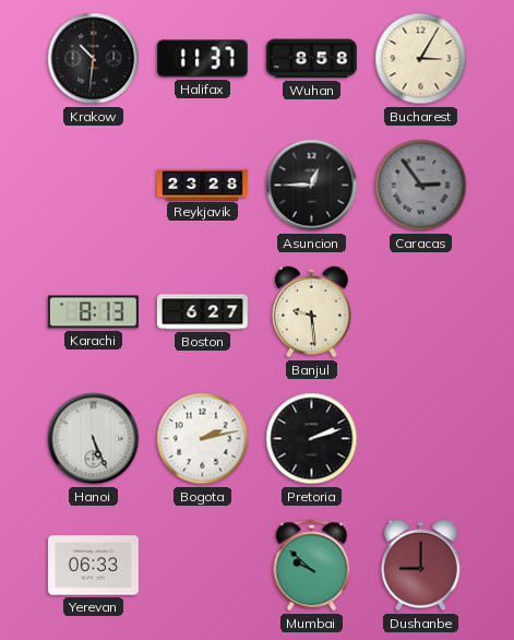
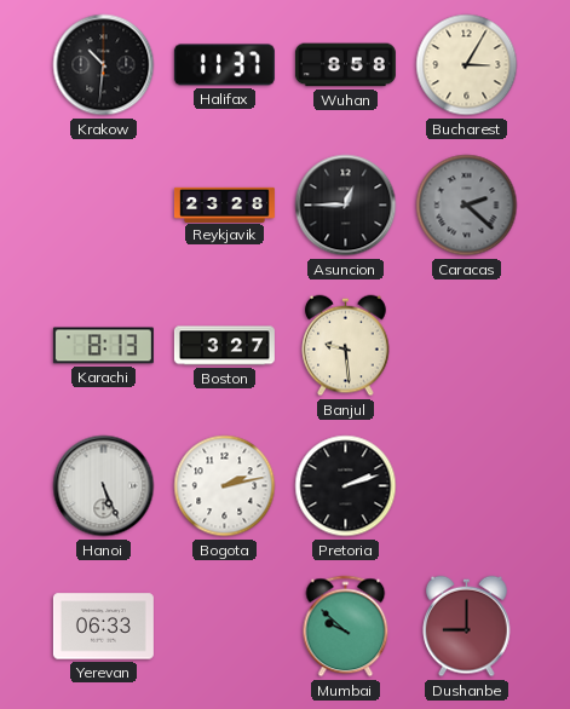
Caracas: 2:54 -> 2:22
Boston: 6:27 -> 3:27
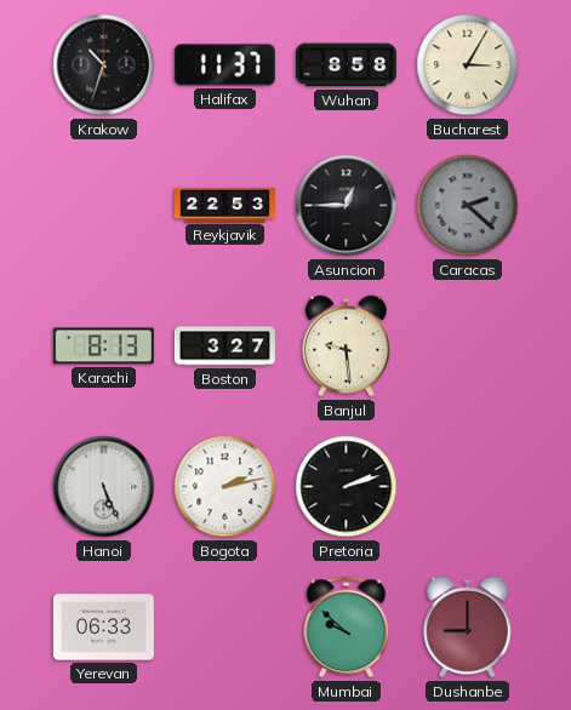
Krakow: 10:31 -> 10:33
Reykjavik: 23:28 -> 22:53
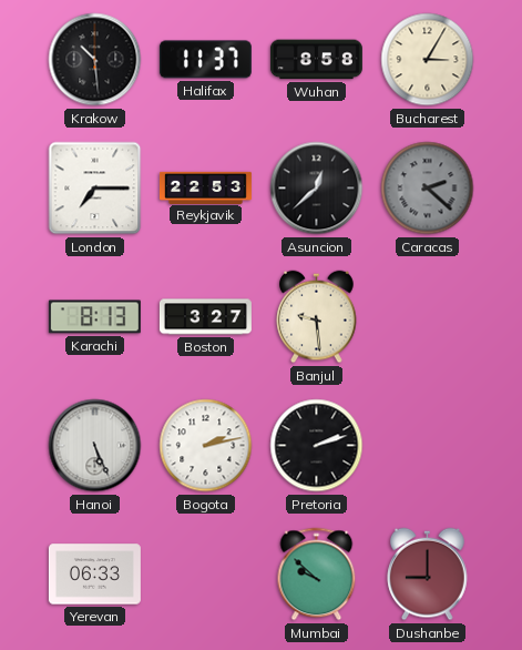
Krakow: 10:33 -> 10:29
London: none -> 7:15
Asuncion: 12:45 -> 12:38
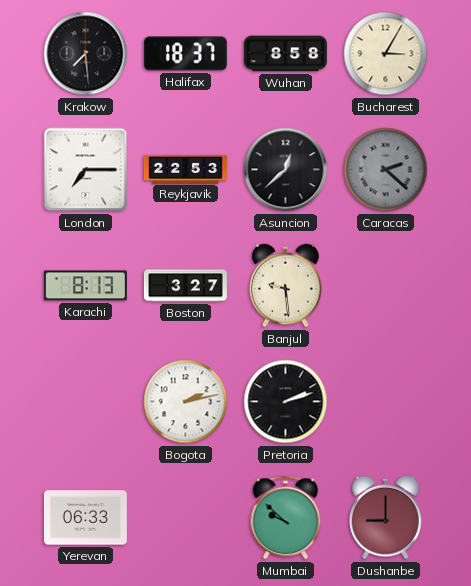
Krakow: 10:29 -> 7:29
Halifax: 11:37 -> 18:37
Hanoi: 5:26 -> none
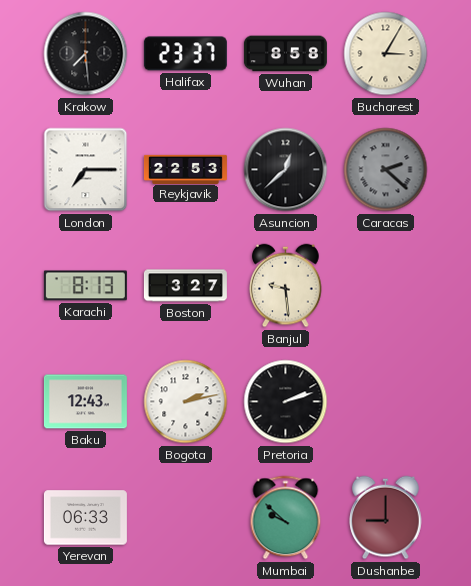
Halifax: 18:37 -> 23:37
Baku: none -> 12:43
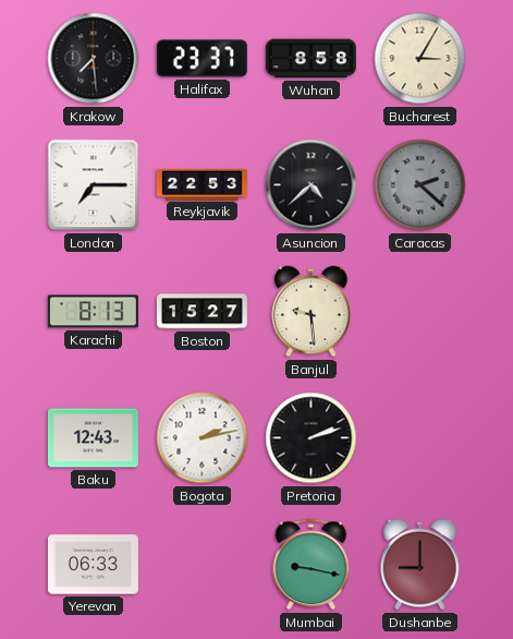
Asuncion: 12:38 -> 4:38
Boston: 3:27 -> 15:27
Mumbai: 9:52 -> 9:17
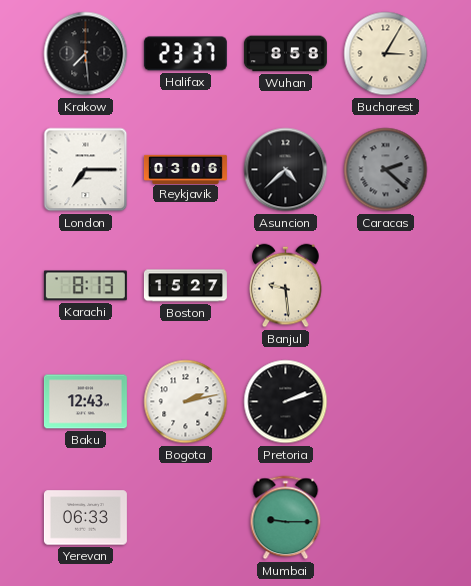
Reykjavik: 22:53 -> 03:06
Mumbai: 9:17 -> 9:15
Dushanbe: 9:00 -> none
